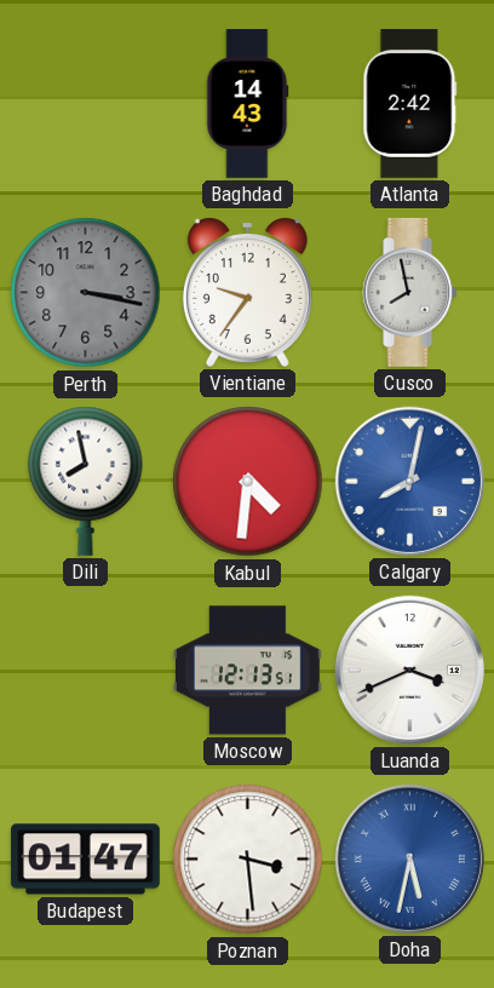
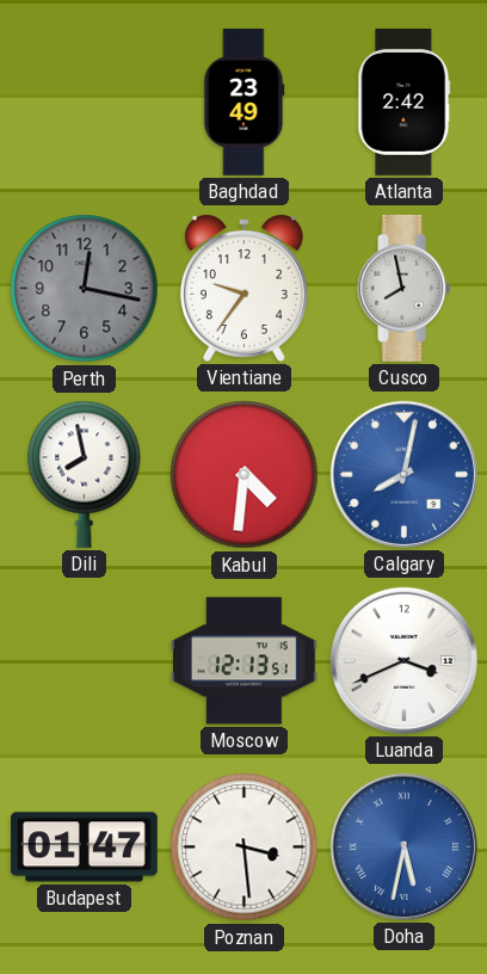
Baghdad: 14:43 -> 23:49
Perth: 3:17 -> 12:17
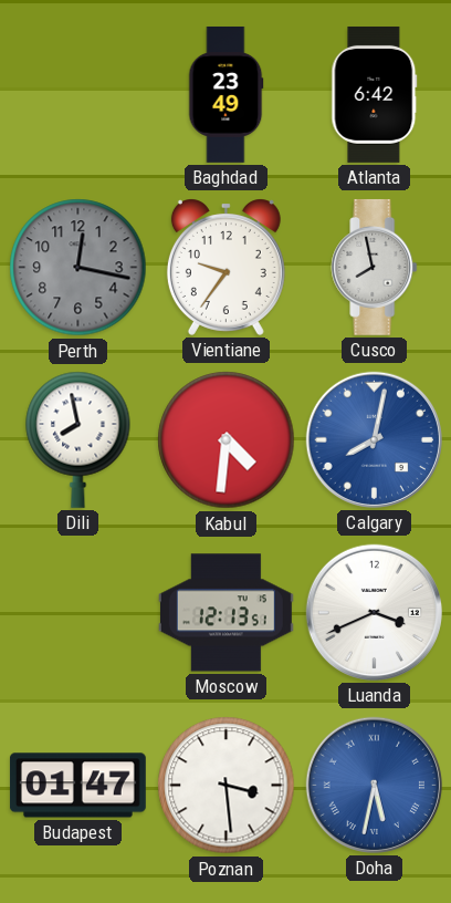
Atlanta: 2:42 -> 6:42
